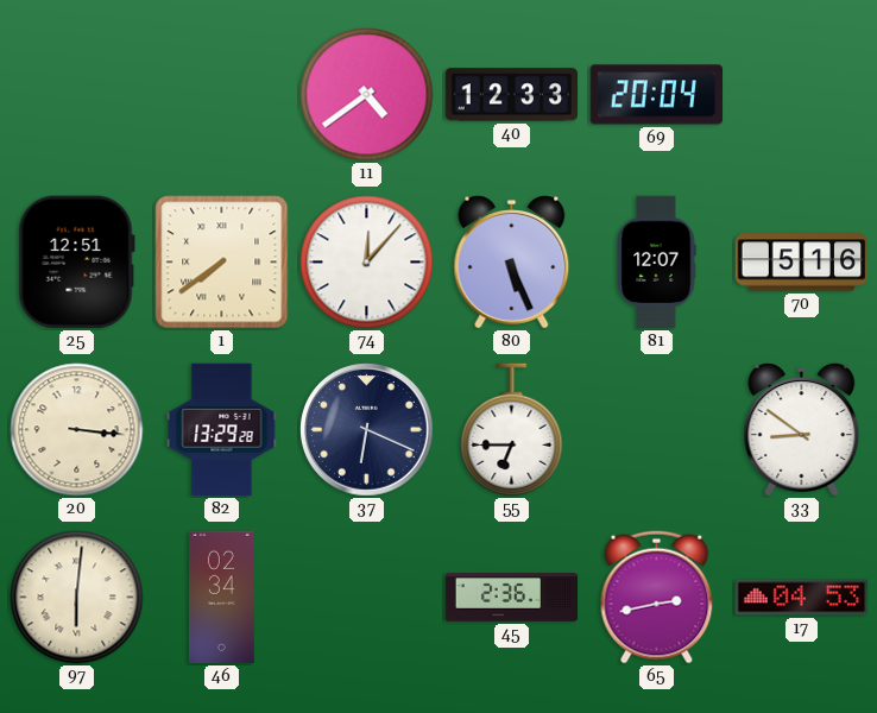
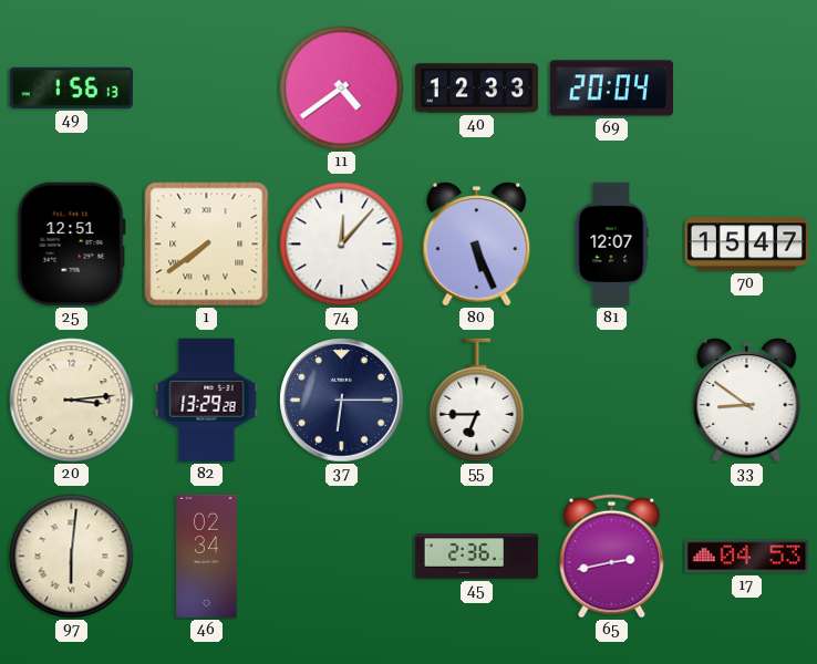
49: none -> 1:56
70: 5:16 -> 15:47
20: 3:16 -> 3:14
37: 6:19 -> 6:15
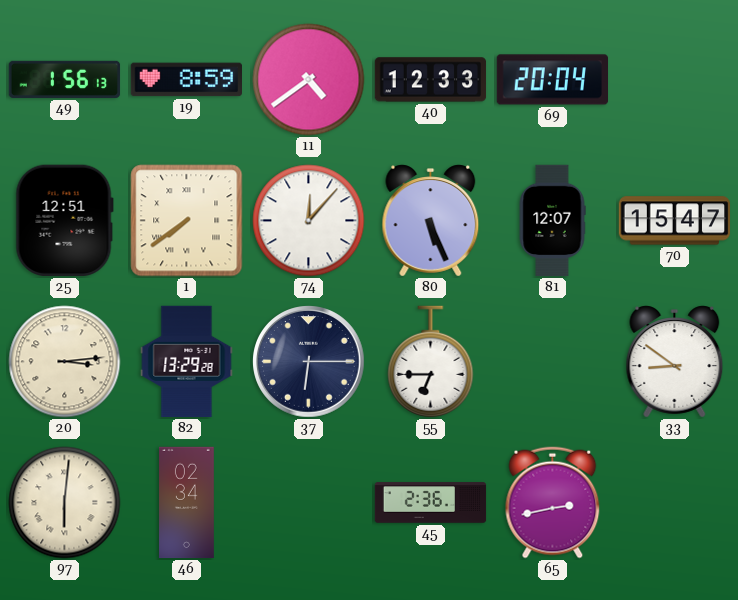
19: none -> 8:59
17: 04:53 -> none
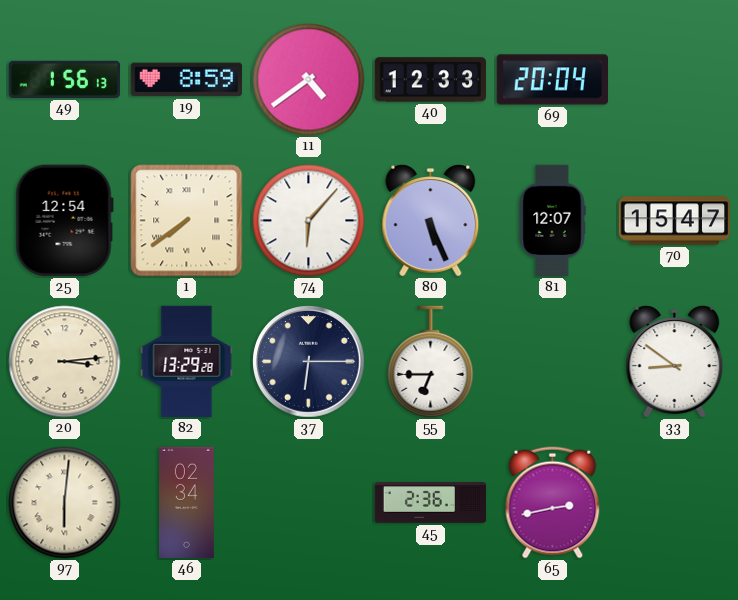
25: 12:51 -> 12:54
74: 12:07 -> 6:07
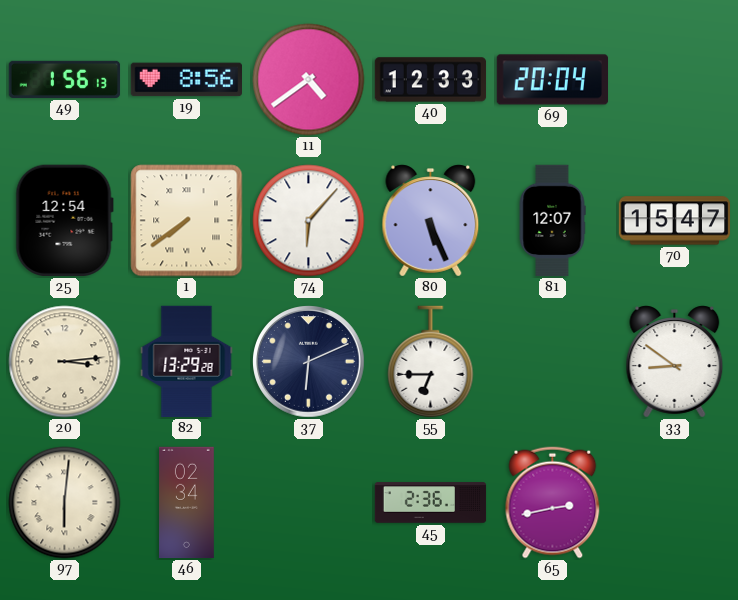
19: 8:59 -> 8:56
37: 6:15 -> 6:11
